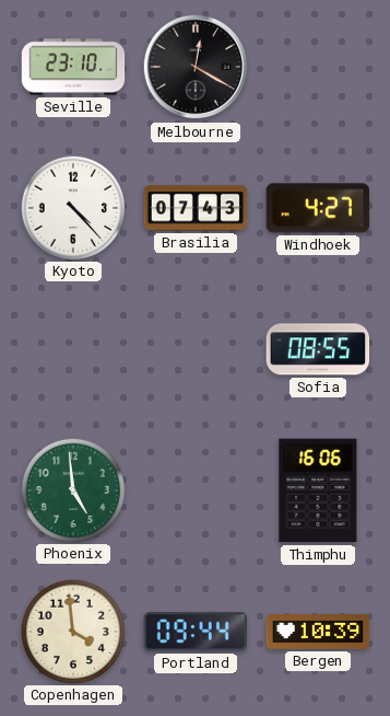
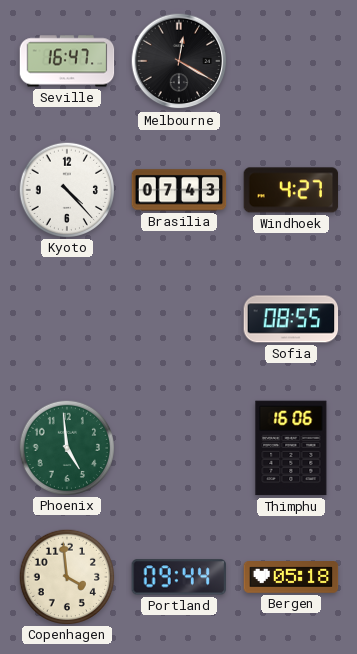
Seville: 23:10 -> 16:47
Bergen: 10:39 -> 05:18
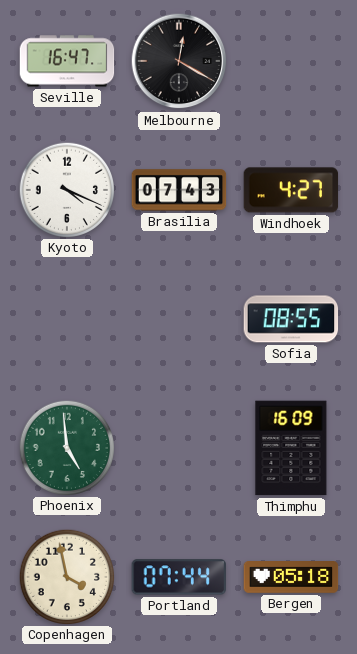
Kyoto: 4:23 -> 4:19
Thimphu: 16:06 -> 16:09
Copenhagen: 3:59 -> 3:58
Portland: 09:44 -> 07:44
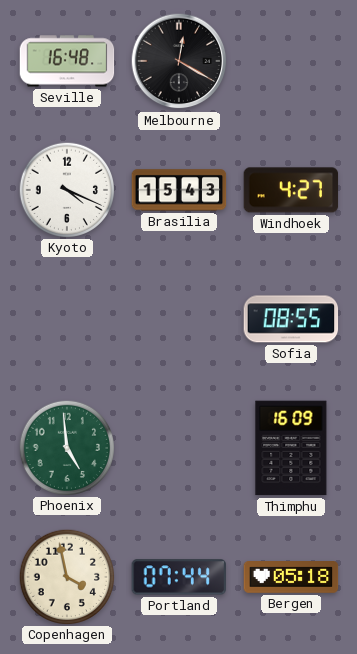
Seville: 16:47 -> 16:48
Brasilia: 07:43 -> 15:43
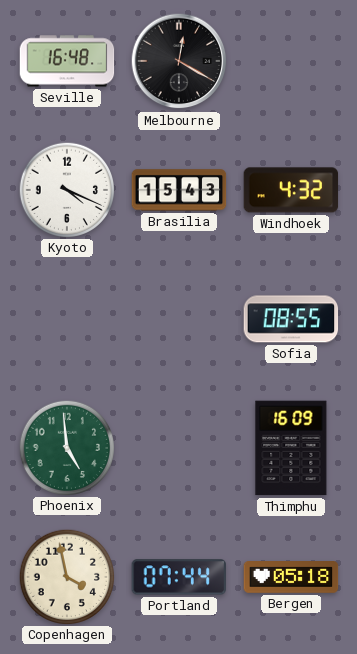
Windhoek: 4:27 -> 4:32
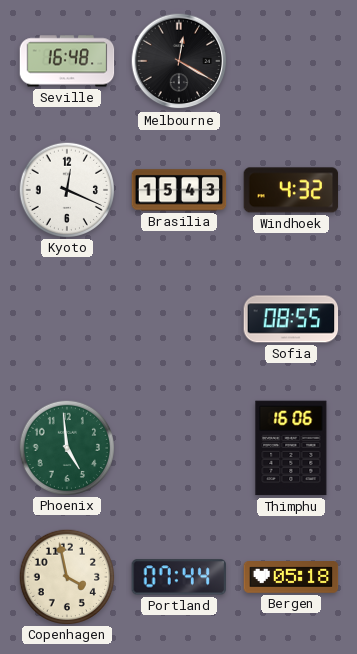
Kyoto: 4:19 -> 12:19
Thimphu: 16:09 -> 16:06
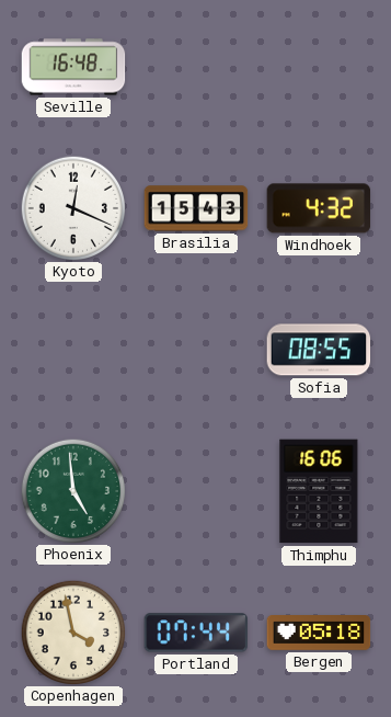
Melbourne: 12:20 -> none
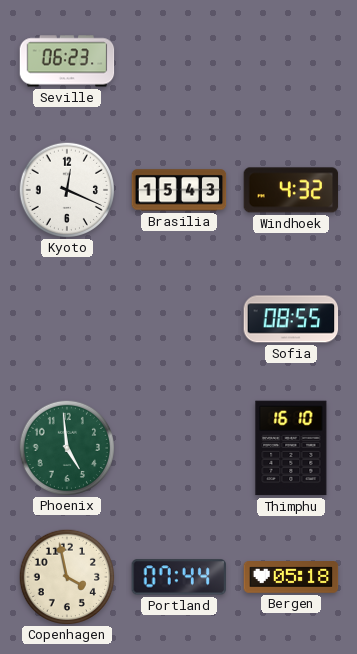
Seville: 16:48 -> 06:23
Thimphu: 16:06 -> 16:10
